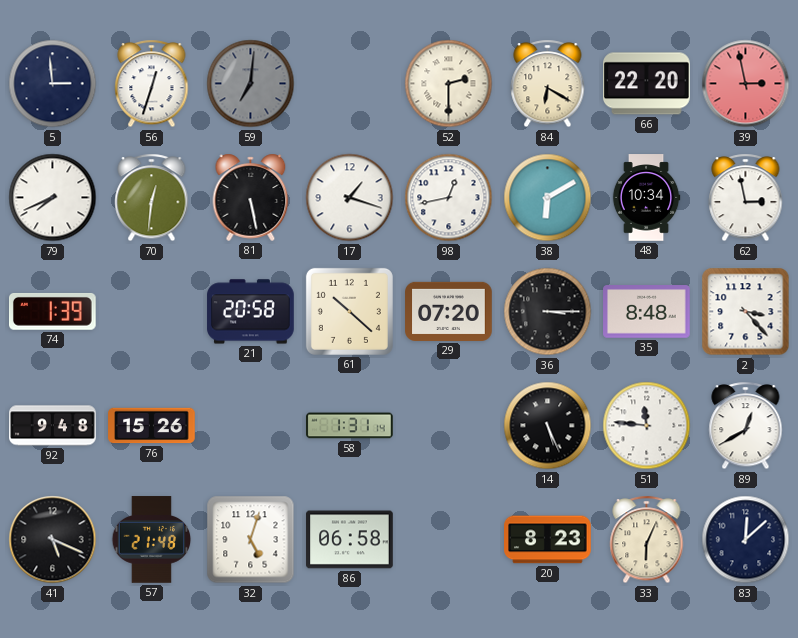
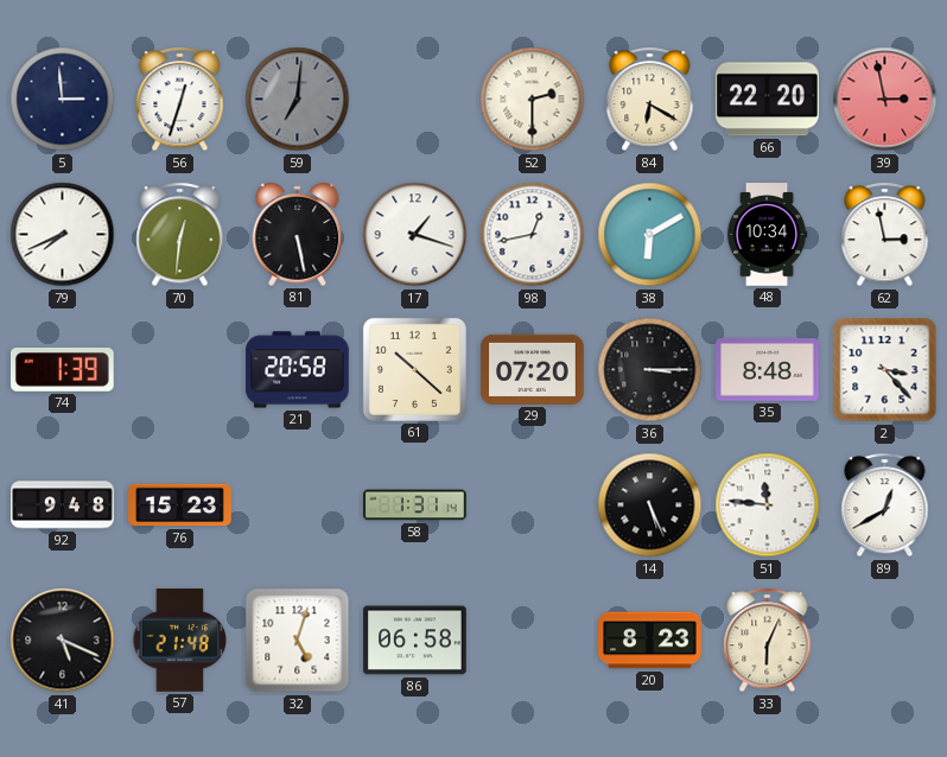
76: 15:26 -> 15:23
83: 12:08 -> none
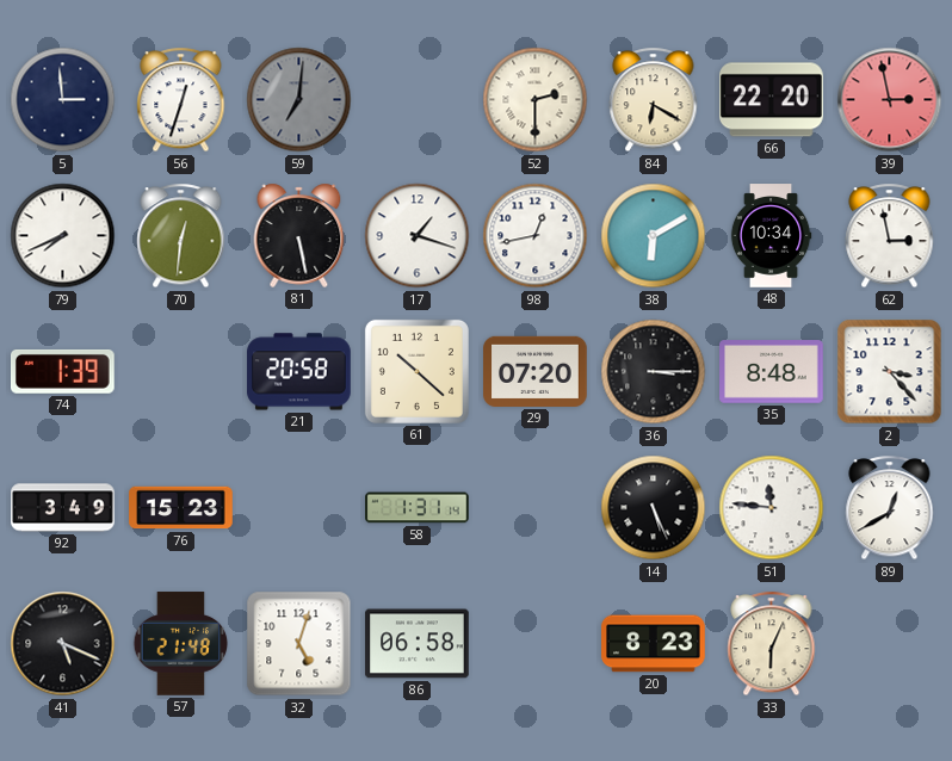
92: 9:48 -> 3:49
